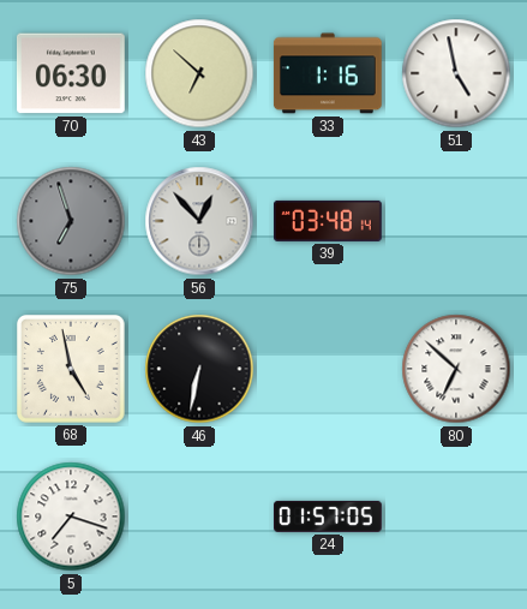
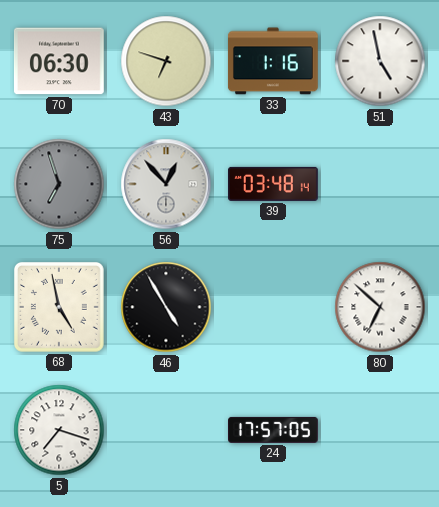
43: 6:52 -> 6:48
46: 6:32 -> 4:55
24: 01:57 -> 17:57
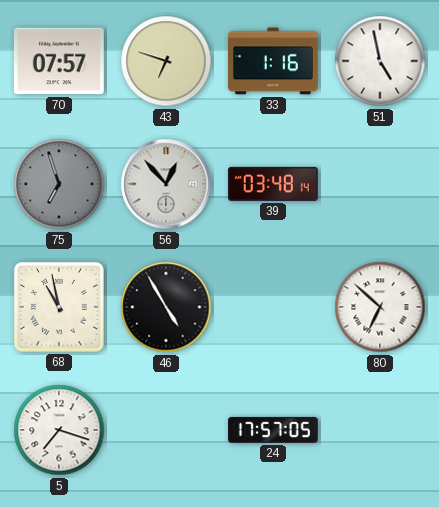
70: 06:30 -> 07:57
68: 4:58 -> 10:58
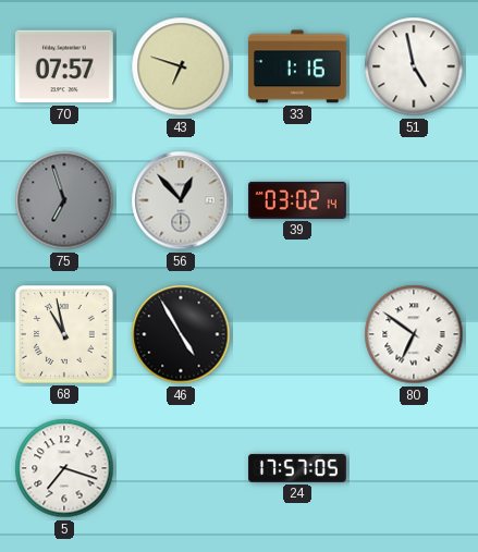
39: 03:48 -> 03:02
80: 6:52 -> 6:51
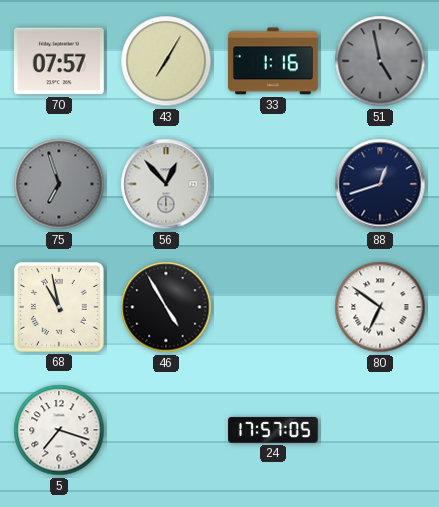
43: 6:48 -> 7:05
51 dial: white -> grey
39: 03:02 -> none
88: none -> 12:42
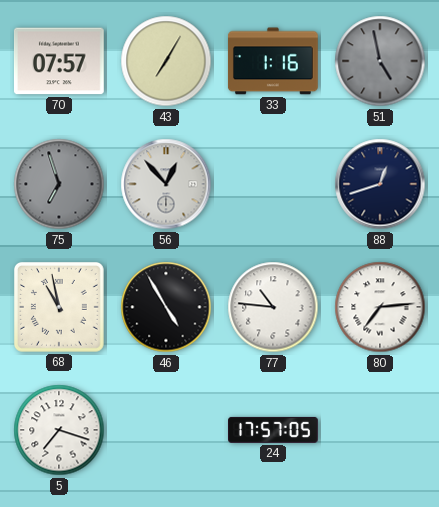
77: none -> 10:46
80: 6:51 -> 7:14
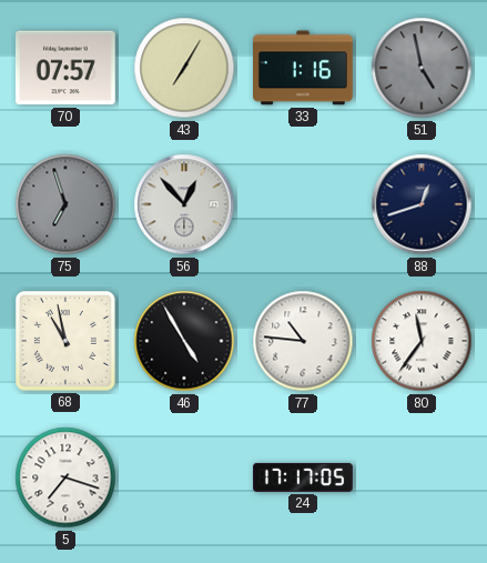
80: 7:14 -> 11:36
24: 17:57 -> 17:17
